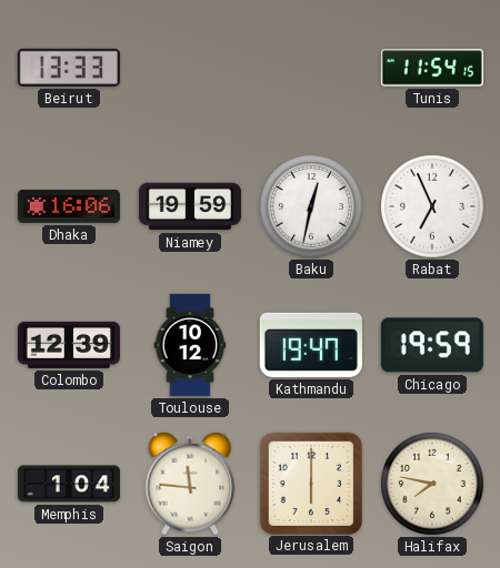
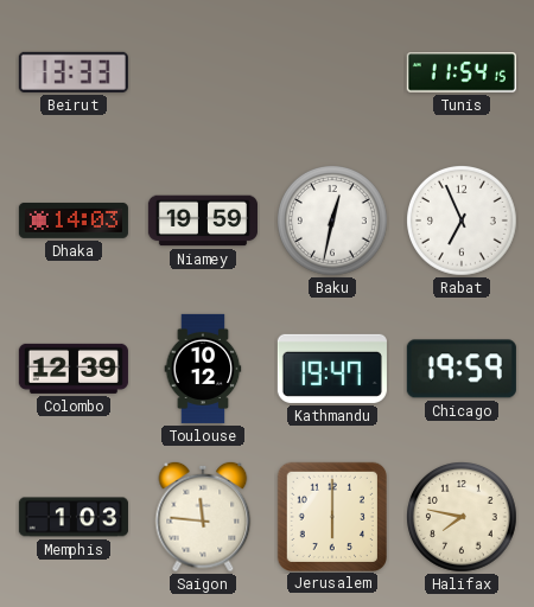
Dhaka: 16:06 -> 14:03
Memphis: 1:04 -> 1:03
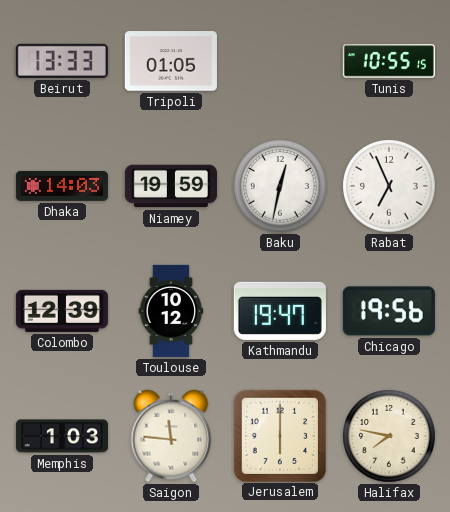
Tripoli: none -> 01:05
Tunis: 11:54 -> 10:55
Chicago: 19:59 -> 19:56
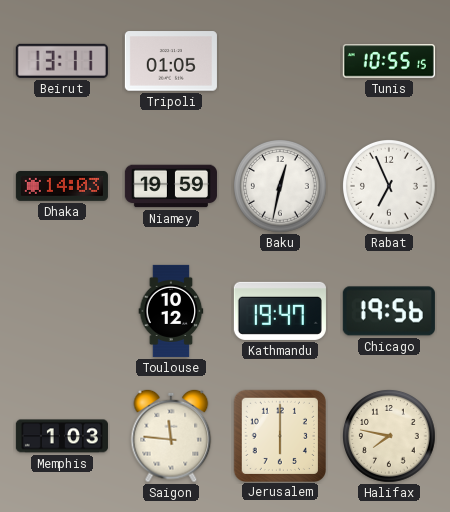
Beirut: 13:33 -> 13:11
Colombo: 12:39 -> none
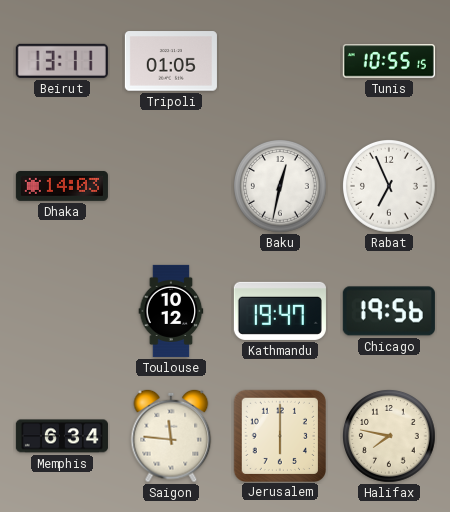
Niamey: 19:59 -> none
Memphis: 1:03 -> 6:34
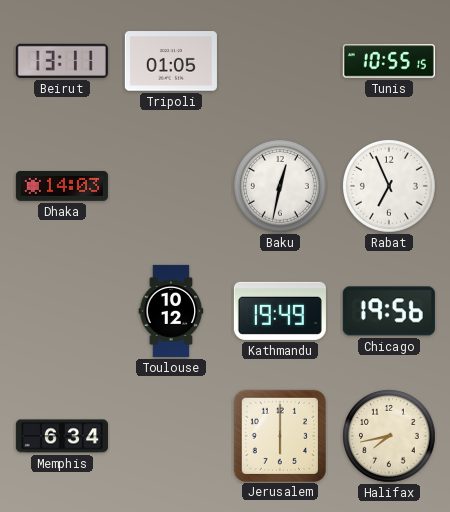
Kathmandu: 19:47 -> 19:49
Saigon: 11:46 -> none
Halifax: 7:47 -> 7:43
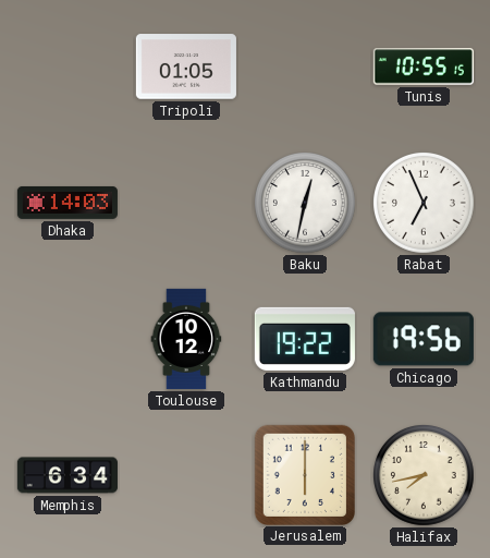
Beirut: 13:11 -> none
Kathmandu: 19:49 -> 19:22
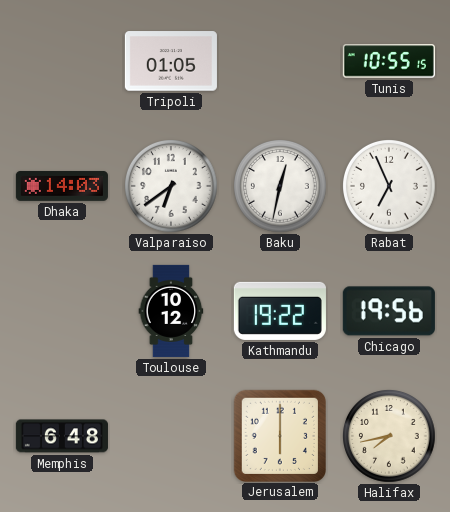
Valparaiso: none -> 6:39
Memphis: 6:34 -> 6:48
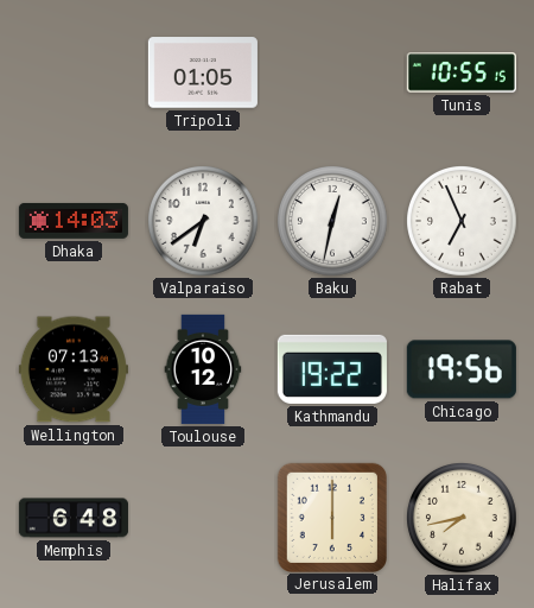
Wellington: none -> 07:13
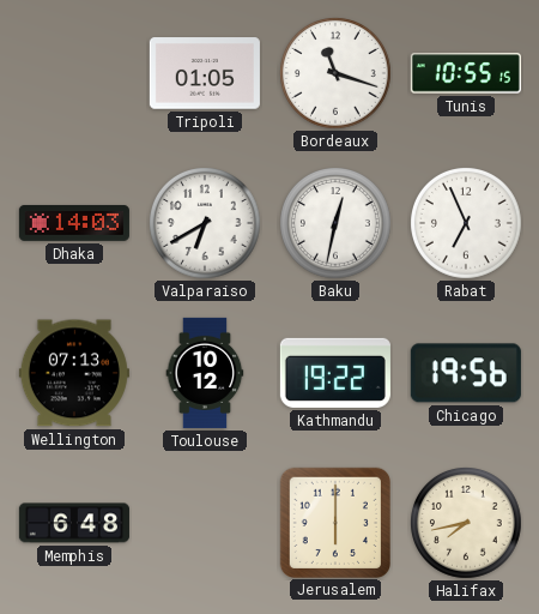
Bordeaux: none -> 11:18
Valparaiso: 6:39 -> 6:40
